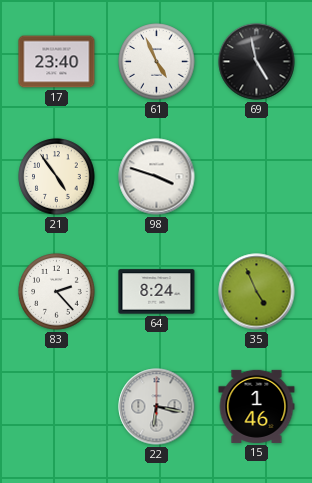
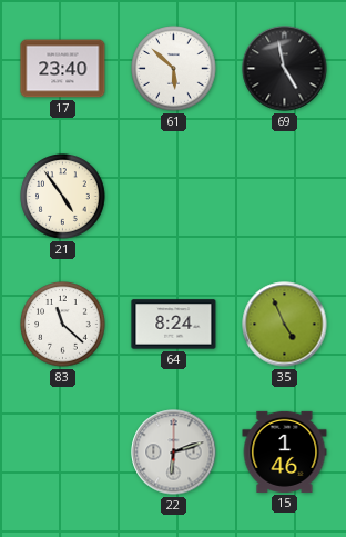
61: 4:56 -> 5:52
98: 3:48 -> none
83: 2:23 -> 11:22
22: 6:17 -> 6:12
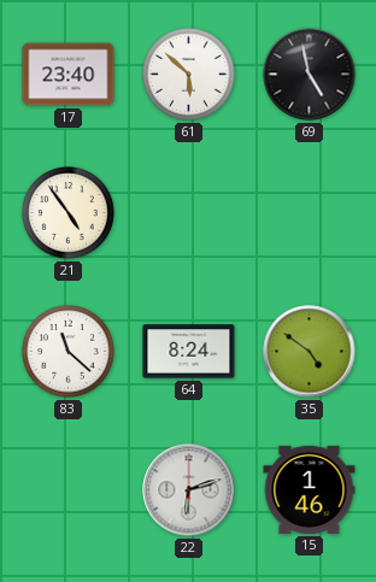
35: 4:56 -> 4:51
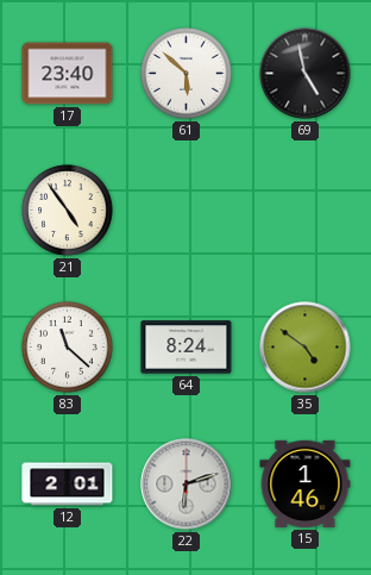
12: none -> 2:01
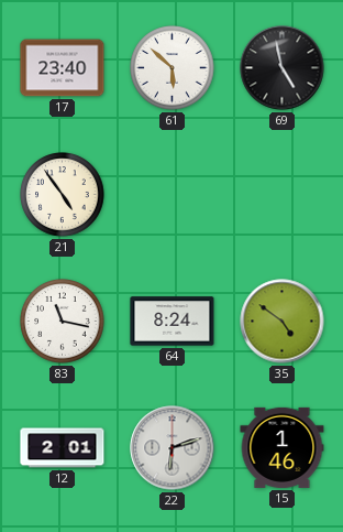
83: 11:22 -> 11:17
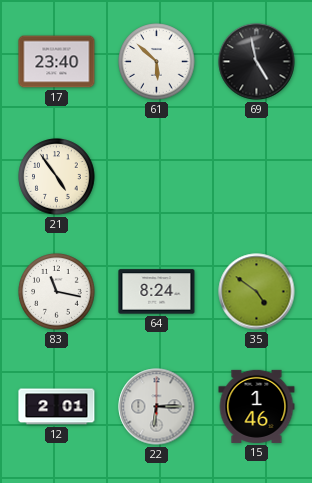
22: 6:12 -> 6:15
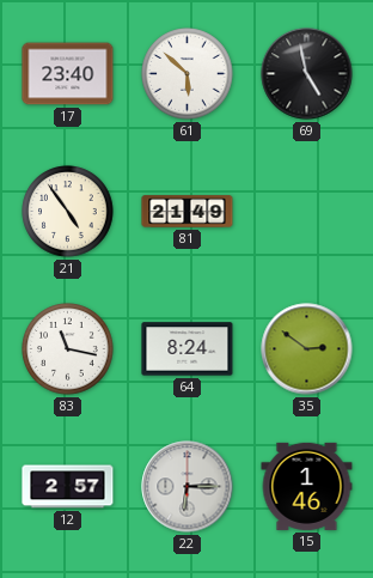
81: none -> 21:49
35: 4:51 -> 2:51
12: 2:01 -> 2:57
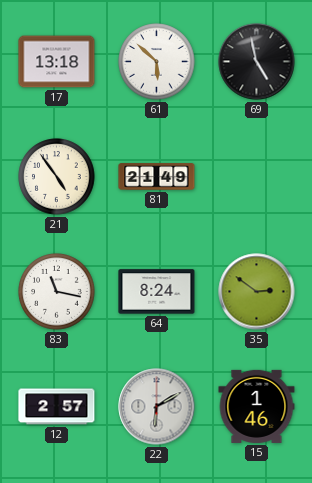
17: 23:40 -> 13:18
22: 6:15 -> 6:10
